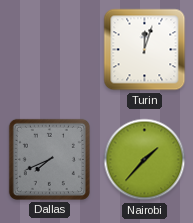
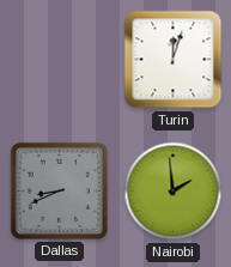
Dallas: 7:41 -> 8:41
Nairobi: 1:37 -> 1:59
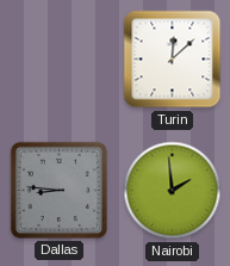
Turin: 12:03 -> 12:08
Dallas: 8:41 -> 8:46
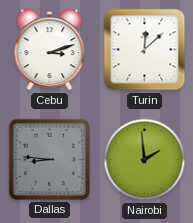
Cebu: none -> 3:12
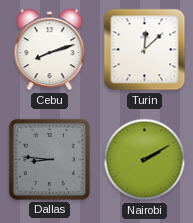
Cebu: 3:12 -> 8:12
Nairobi: 1:59 -> 2:10
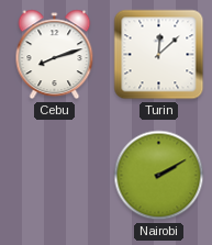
Dallas: 8:46 -> none
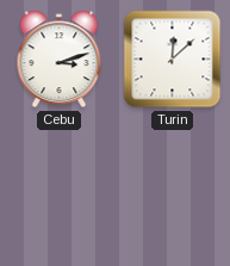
Cebu: 8:12 -> 3:12
Nairobi: 2:10 -> none
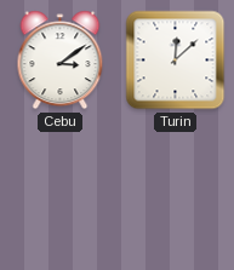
Cebu: 3:12 -> 3:09
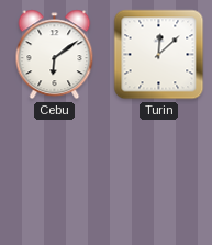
Cebu: 3:09 -> 6:09
